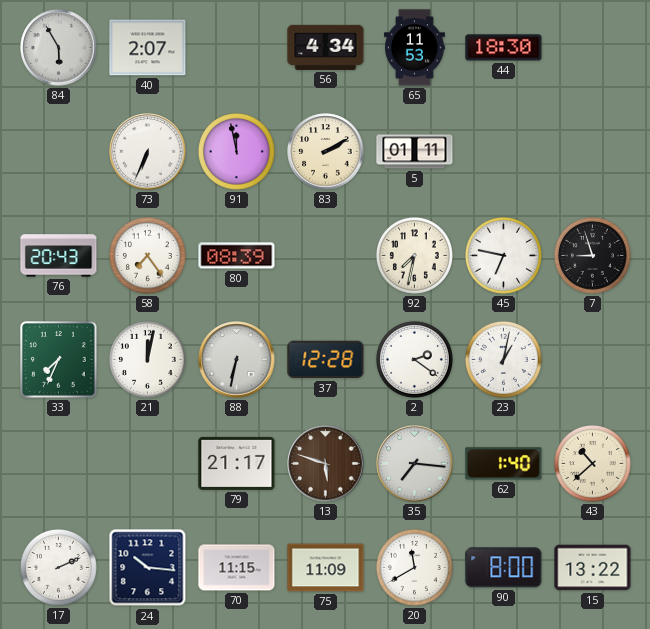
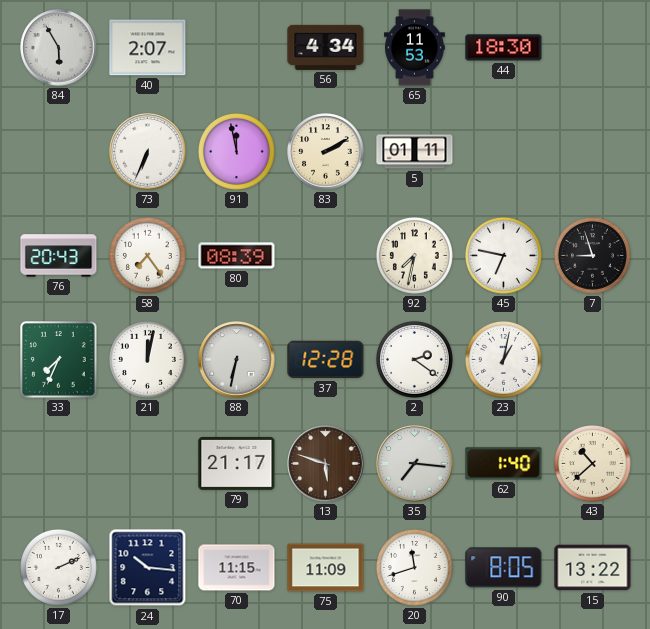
20: 11:40 -> 11:42
90: 8:00 -> 8:05
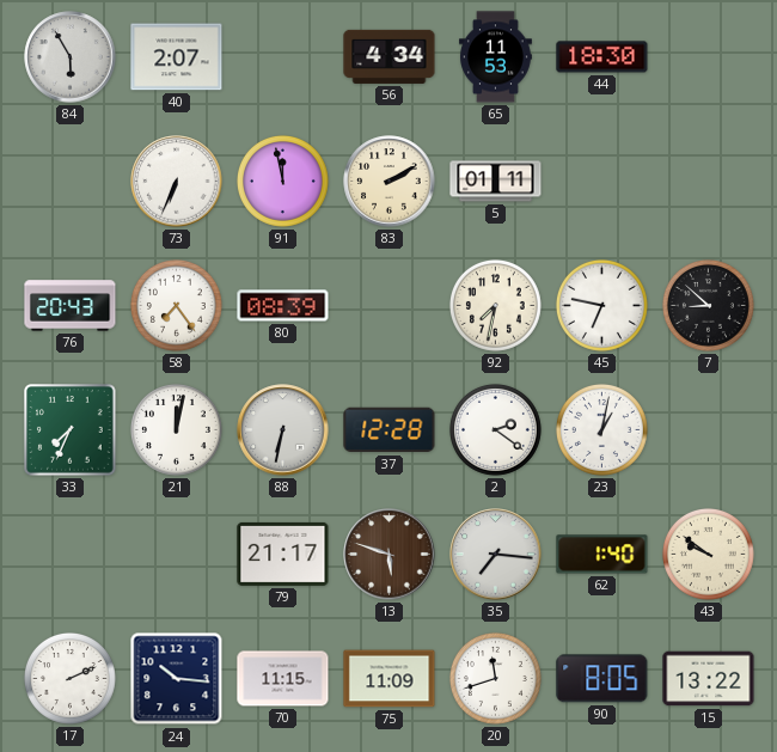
7: 8:57 -> 8:52
43: 10:38 -> 9:51
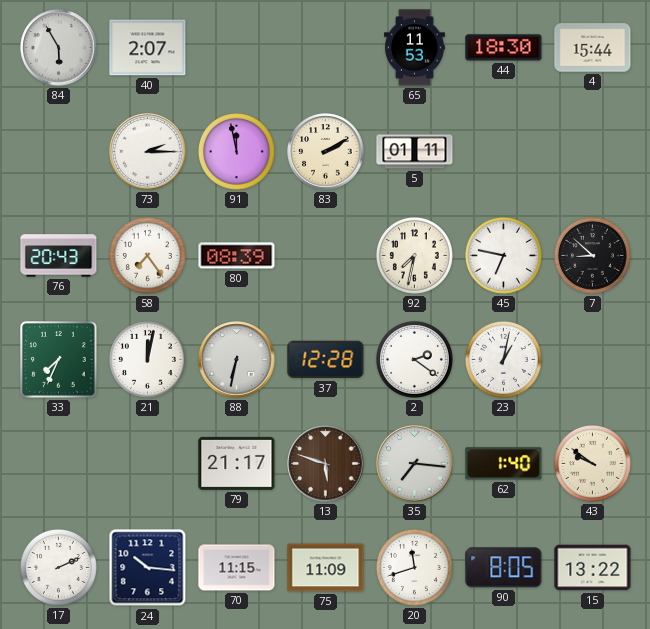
56: 4:34 -> none
4: none -> 15:44
73: 6:34 -> 2:15
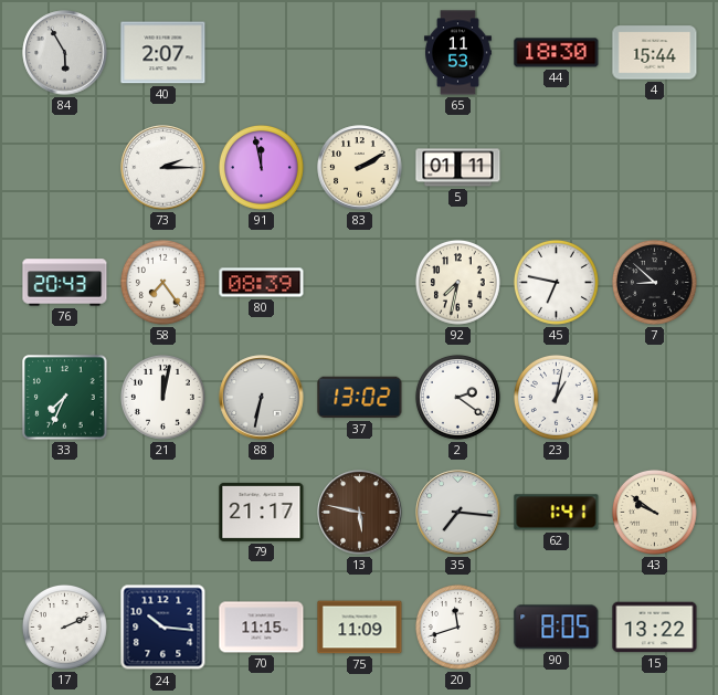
37: 12:28 -> 13:02
13: 5:48 -> 5:47
62: 1:40 -> 1:41
